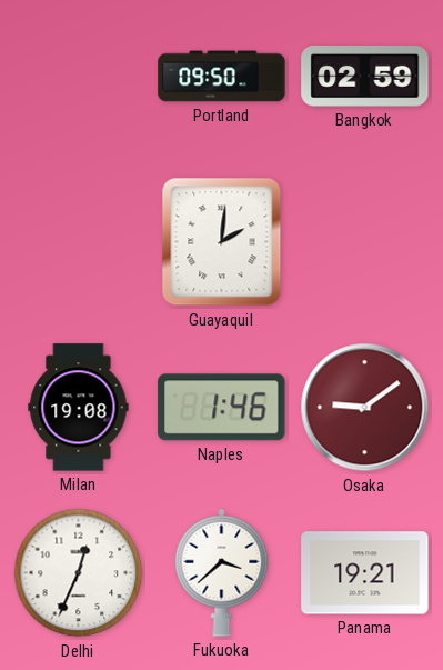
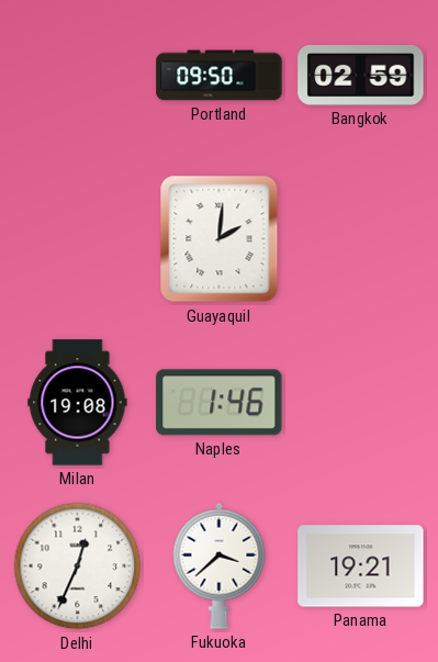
Osaka: 9:09 -> none
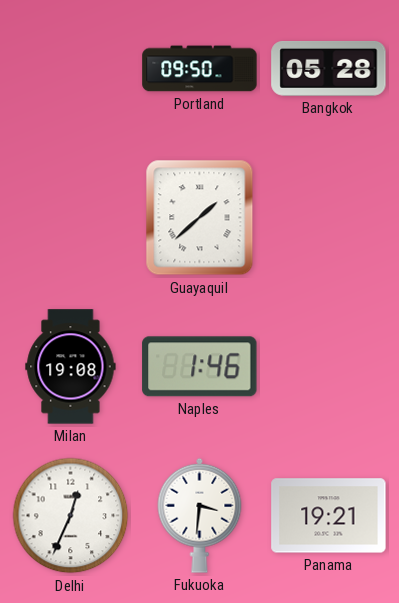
Bangkok: 02:59 -> 05:28
Guayaquil: 2:01 -> 1:38
Fukuoka: 3:38 -> 3:31
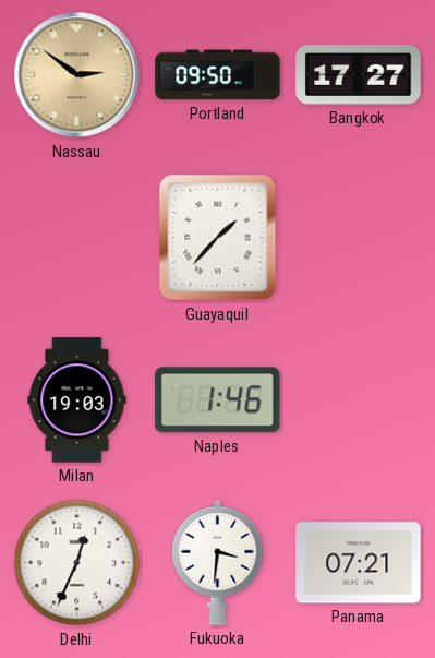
Nassau: none -> 2:51
Bangkok: 05:28 -> 17:27
Guayaquil: 1:38 -> 1:37
Milan: 19:08 -> 19:03
Panama: 19:21 -> 07:21
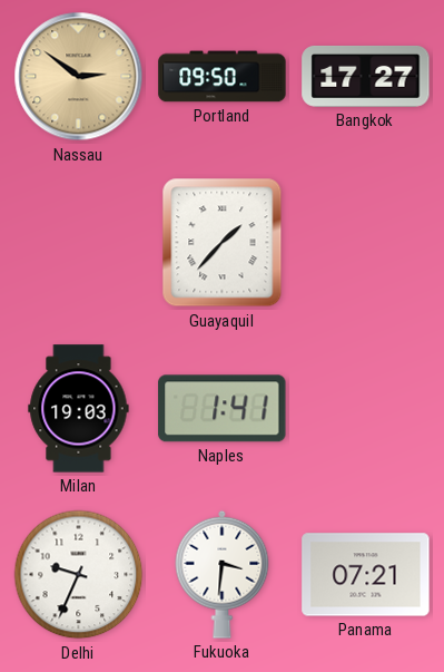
Naples: 1:46 -> 1:41
Delhi: 12:34 -> 9:34
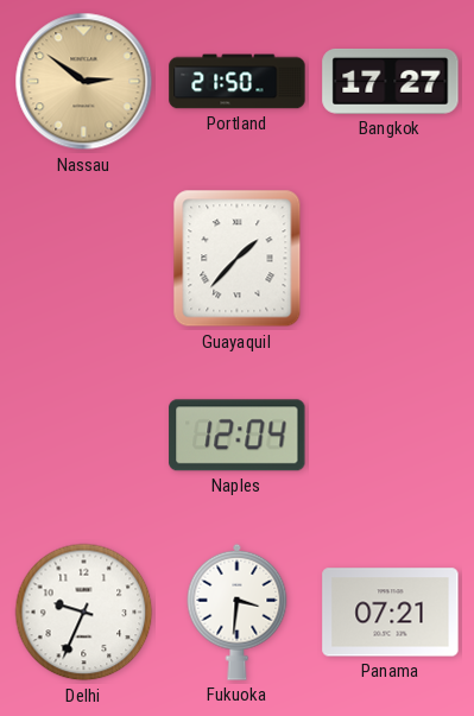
Portland: 09:50 -> 21:50
Milan: 19:03 -> none
Naples: 1:41 -> 12:04
